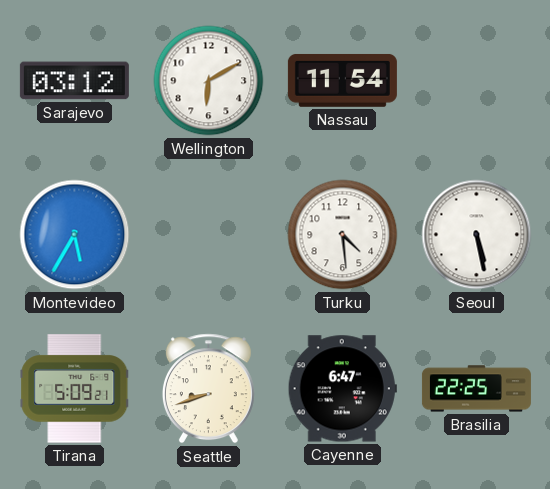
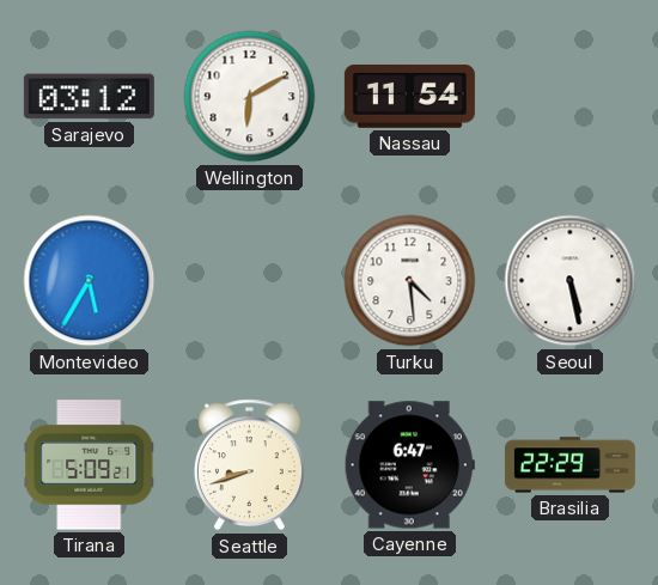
Brasilia: 22:25 -> 22:29
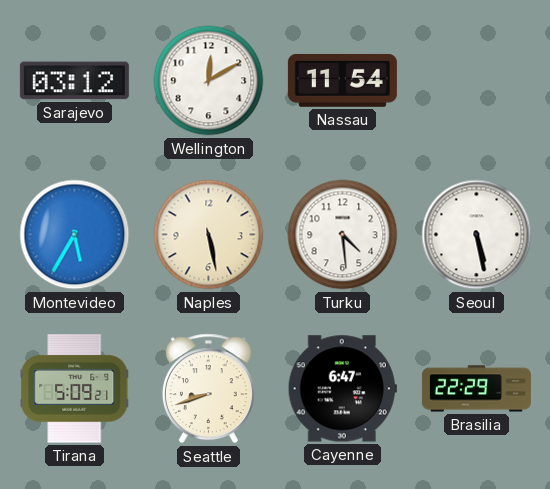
Wellington: 6:10 -> 12:10
Naples: none -> 5:28
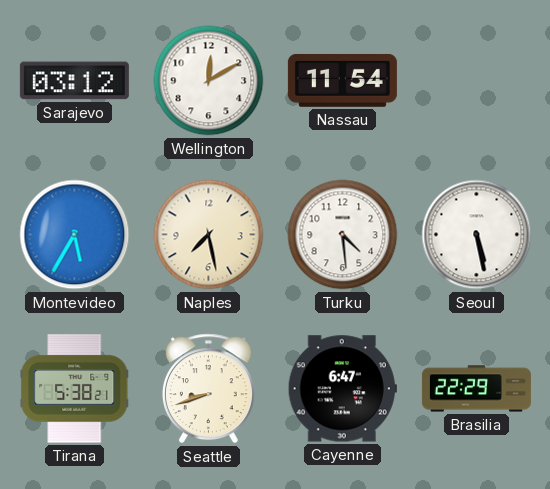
Naples: 5:28 -> 7:28
Tirana: 5:09 -> 5:38
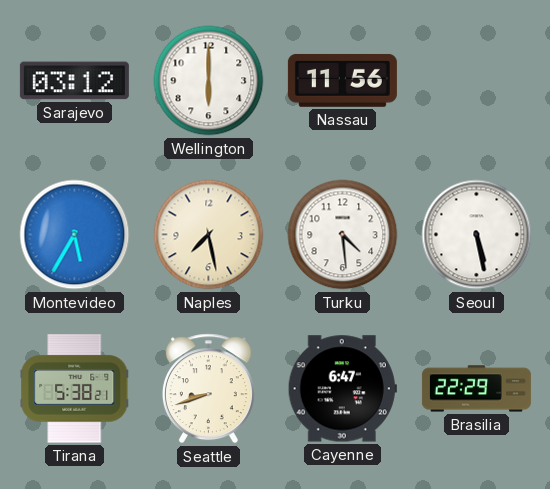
Wellington: 12:10 -> 6:00
Nassau: 11:54 -> 11:56
